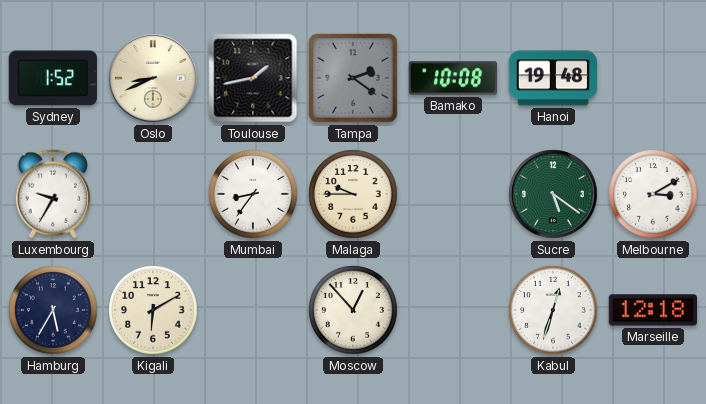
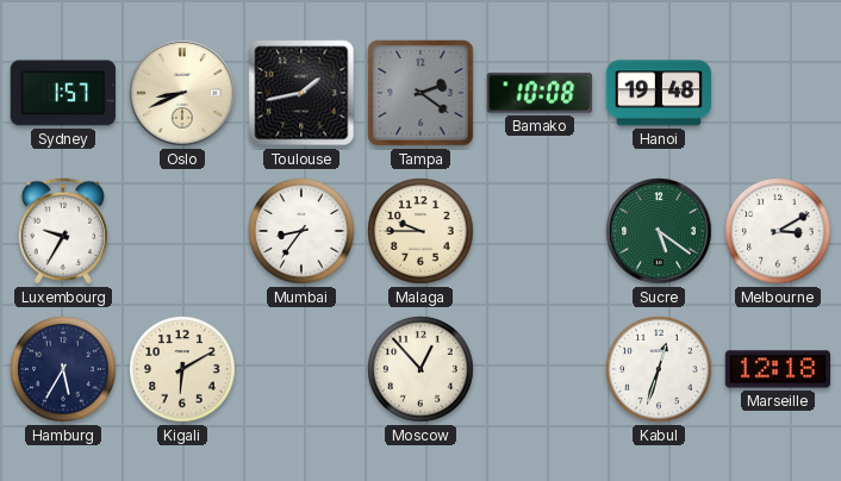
Sydney: 1:52 -> 1:57
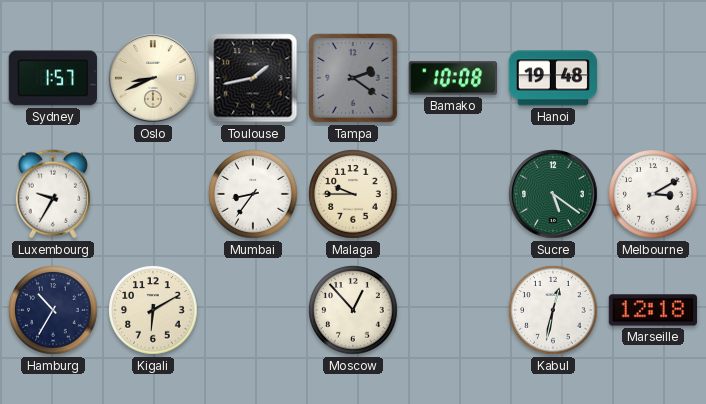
Hamburg: 5:35 -> 10:35
Kabul: 12:33 -> 12:32
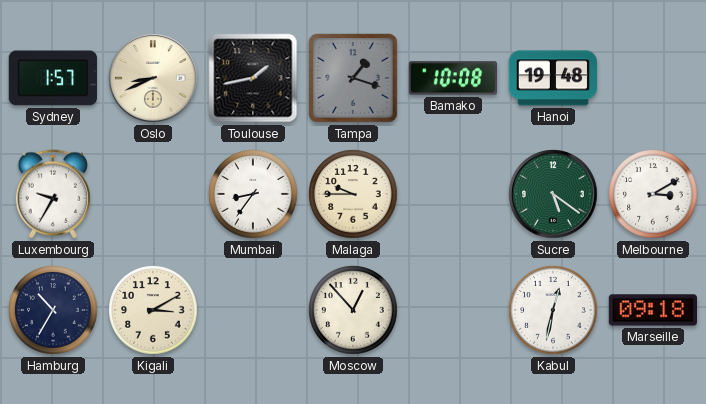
Tampa: 2:21 -> 1:18
Kigali: 6:10 -> 3:10
Marseille: 12:18 -> 09:18
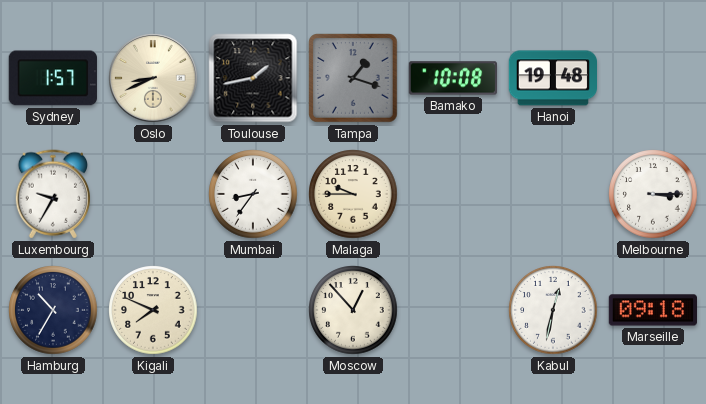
Sucre: 5:21 -> none
Melbourne: 3:10 -> 3:15
Kigali: 3:10 -> 7:49
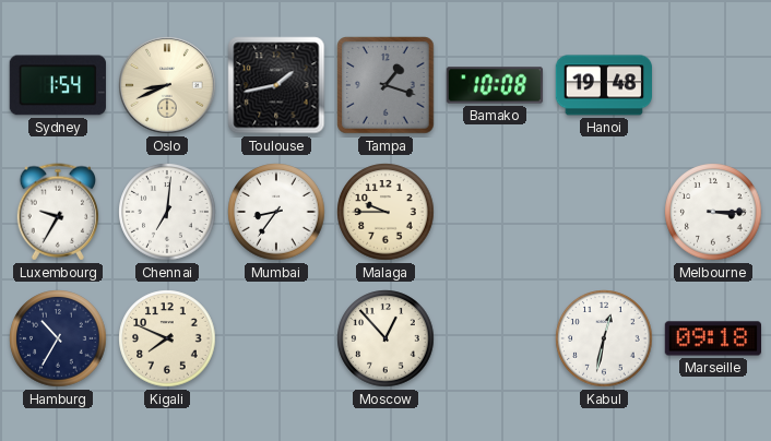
Sydney: 1:57 -> 1:54
Chennai: none -> 7:01
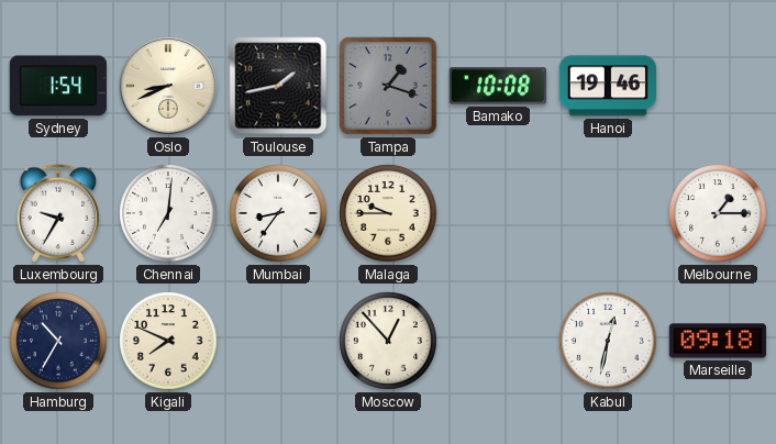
Hanoi: 19:48 -> 19:46
Melbourne: 3:15 -> 1:15
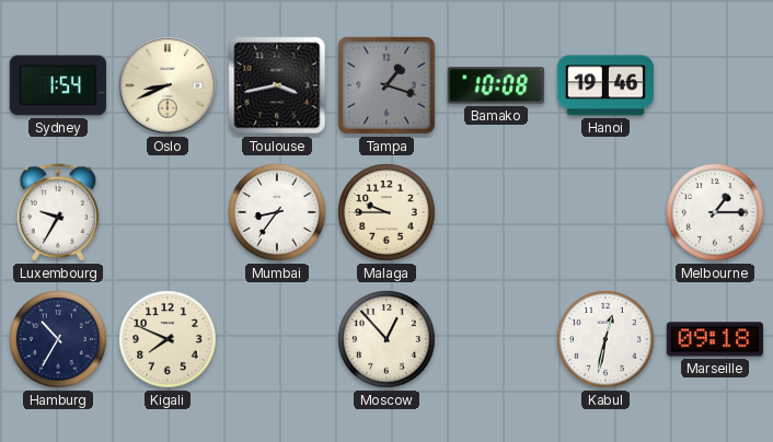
Toulouse: 1:43 -> 3:43
Chennai: 7:01 -> none
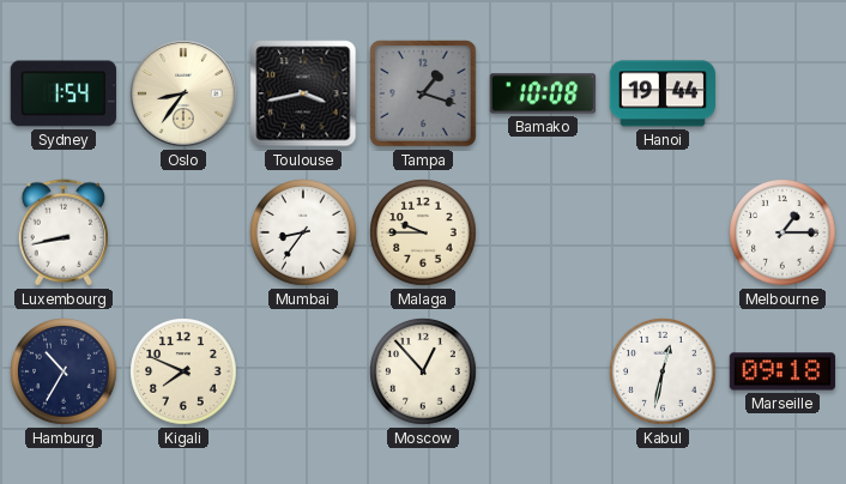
Oslo: 8:41 -> 8:36
Hanoi: 19:46 -> 19:44
Luxembourg: 9:35 -> 8:43
